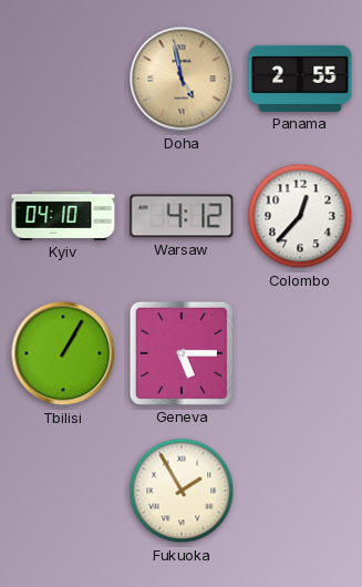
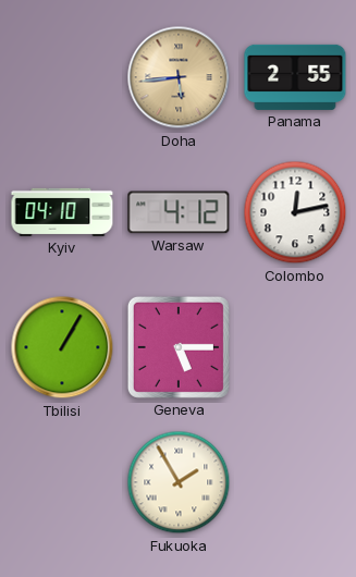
Doha: 4:58 -> 5:44
Colombo: 12:37 -> 12:13
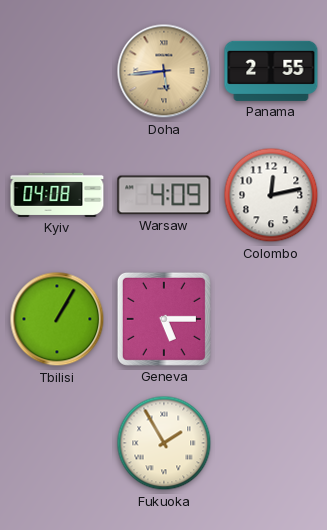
Kyiv: 04:10 -> 04:08
Warsaw: 4:12 -> 4:09
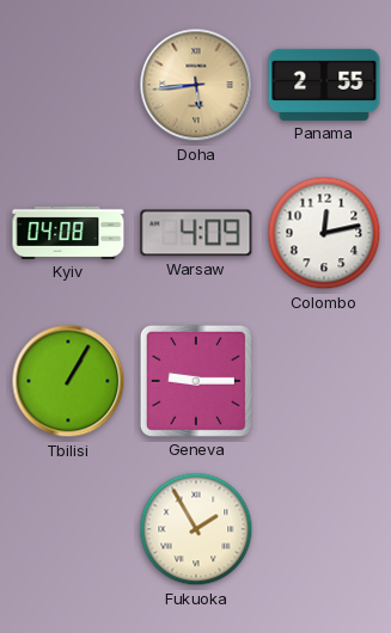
Geneva: 5:15 -> 9:15
